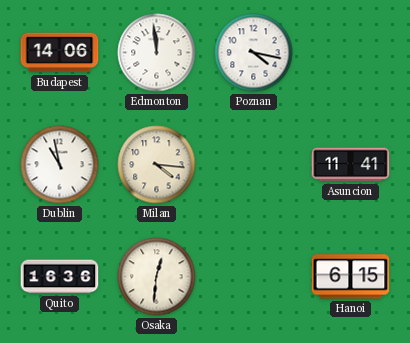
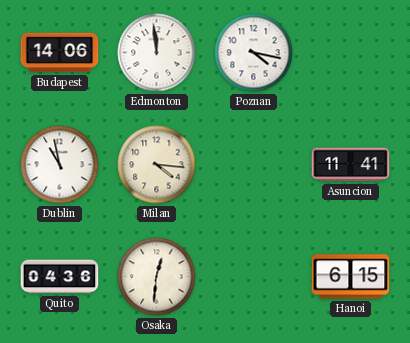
Quito: 16:36 -> 04:36
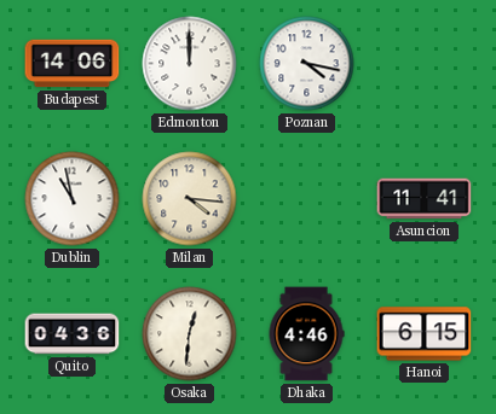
Edmonton: 11:59 -> 12:00
Dhaka: none -> 4:46
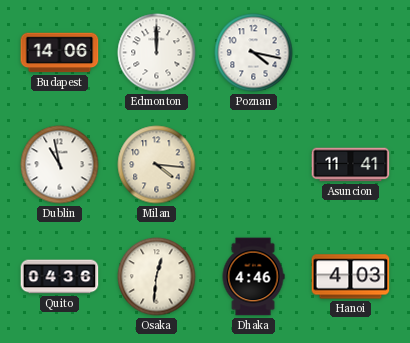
Hanoi: 6:15 -> 4:03
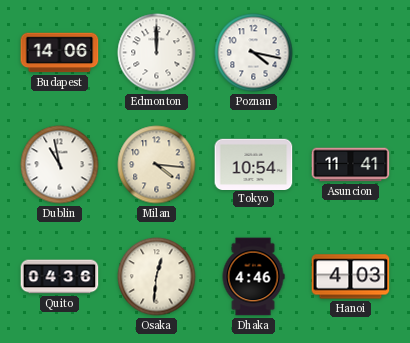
Tokyo: none -> 10:54
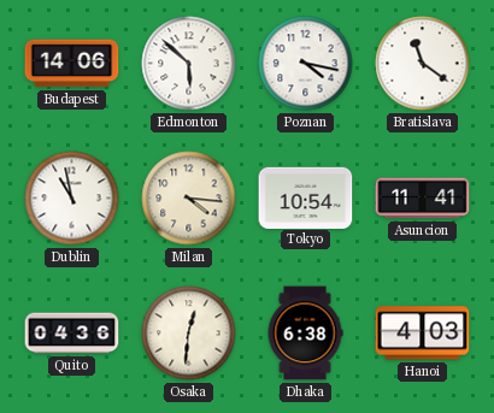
Edmonton: 12:00 -> 5:52
Bratislava: none -> 11:21
Dhaka: 4:46 -> 6:38
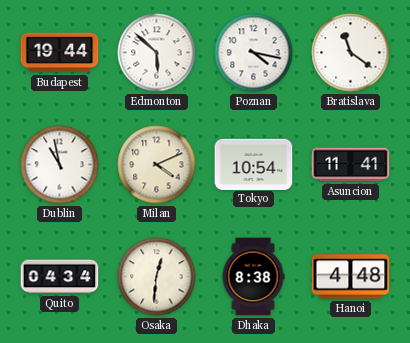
Budapest: 14:06 -> 19:44
Milan: 4:16 -> 4:11
Quito: 04:36 -> 04:34
Dhaka: 6:38 -> 8:38
Hanoi: 4:03 -> 4:48
